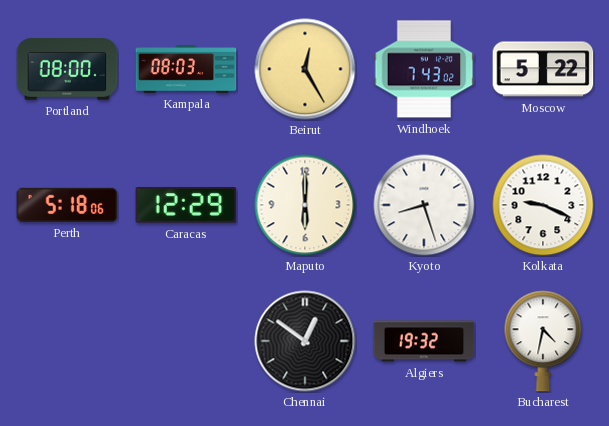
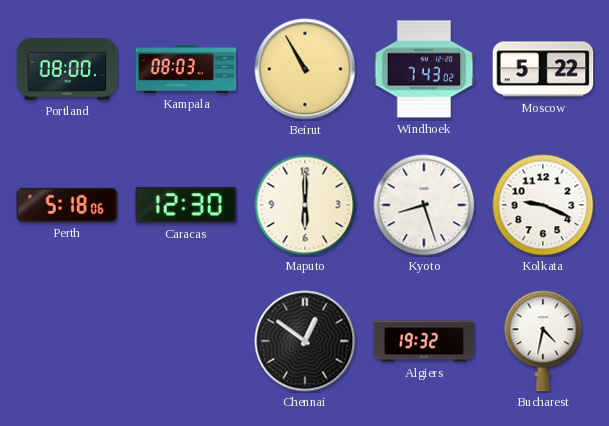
Beirut: 12:25 -> 10:55
Caracas: 12:29 -> 12:30
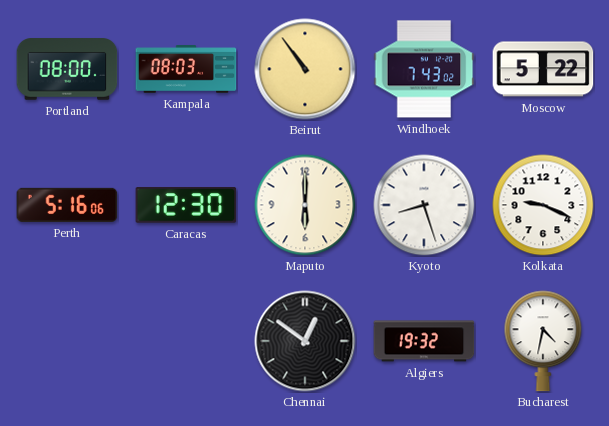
Beirut: 10:55 -> 10:54
Perth: 5:18 -> 5:16
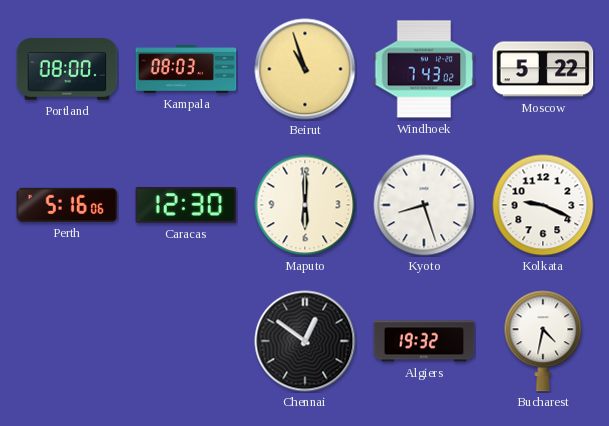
Beirut: 10:54 -> 10:57
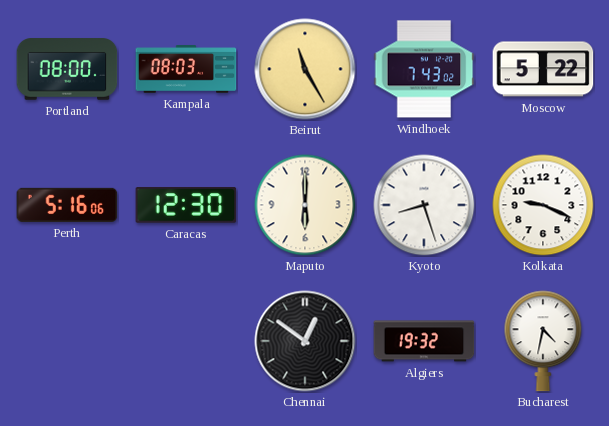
Beirut: 10:57 -> 11:25
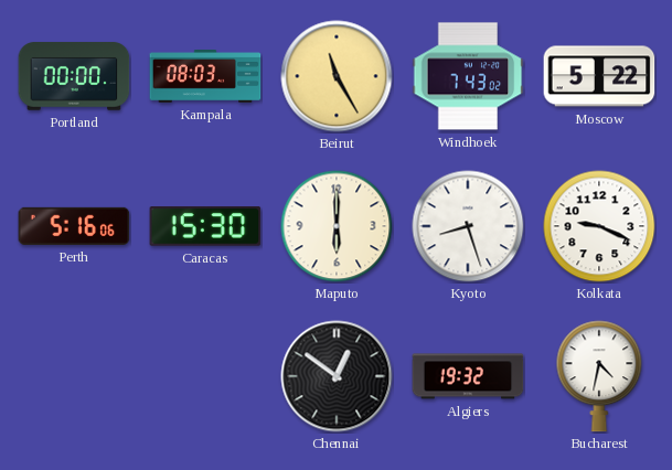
Portland: 08:00 -> 00:00
Caracas: 12:30 -> 15:30
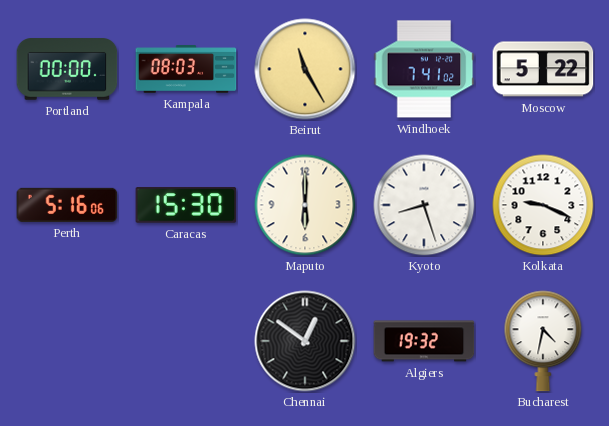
Windhoek: 7:43 -> 7:41
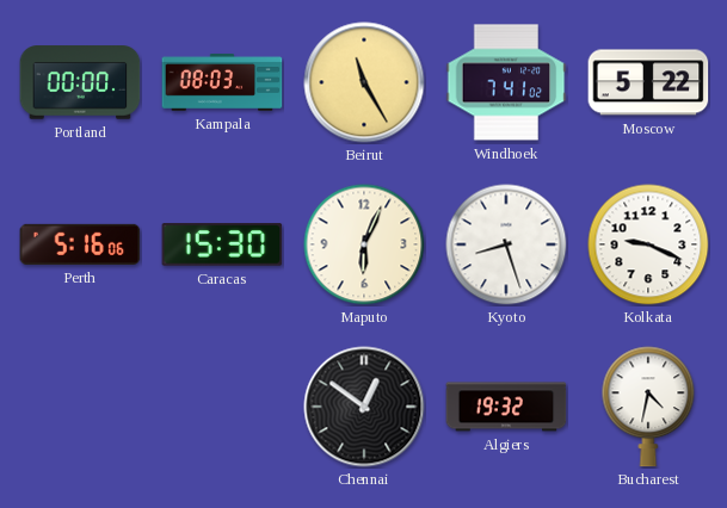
Maputo: 6:00 -> 6:04
